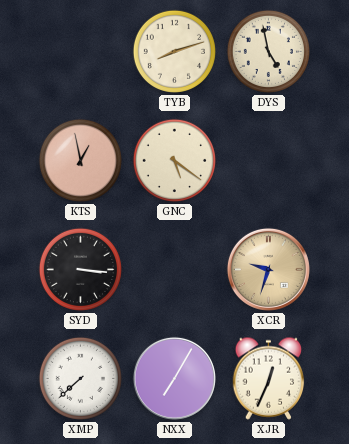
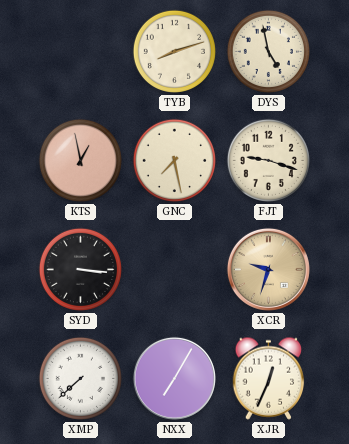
GNC: 5:21 -> 7:28
FJT: none -> 9:18
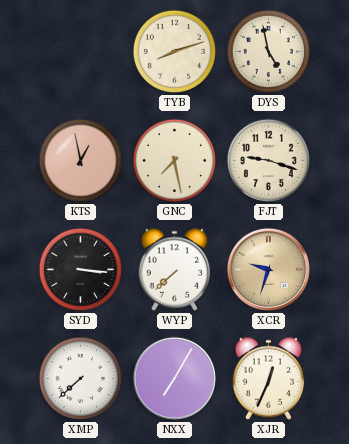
WYP: none -> 7:38
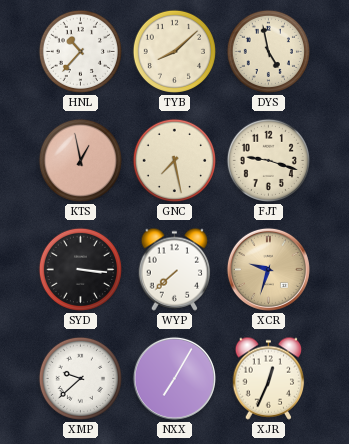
HNL: none -> 10:37
TYB: 8:12 -> 8:08
XMP: 7:38 -> 9:38
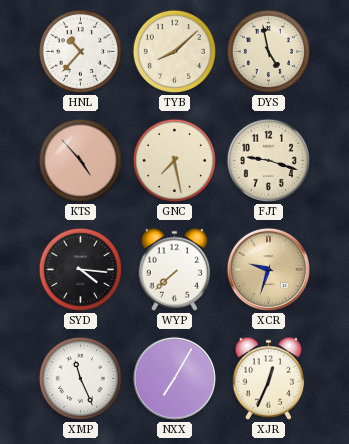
KTS: 12:58 -> 4:53
SYD: 3:16 -> 4:16
XMP: 9:38 -> 11:26
